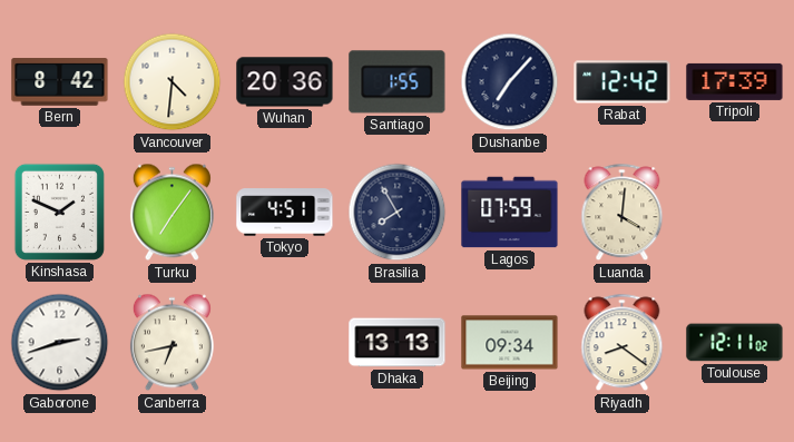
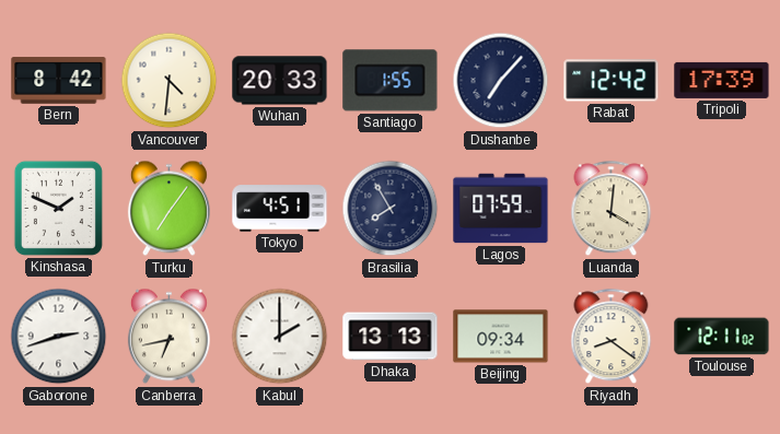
Wuhan: 20:36 -> 20:33
Kabul: none -> 2:00
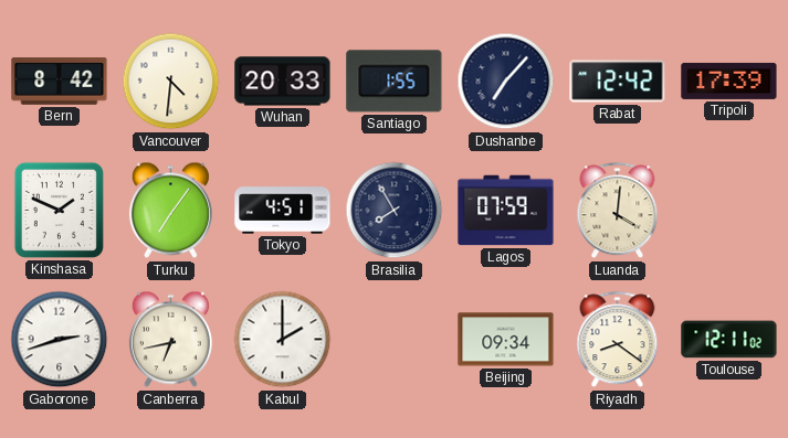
Dhaka: 13:13 -> none
